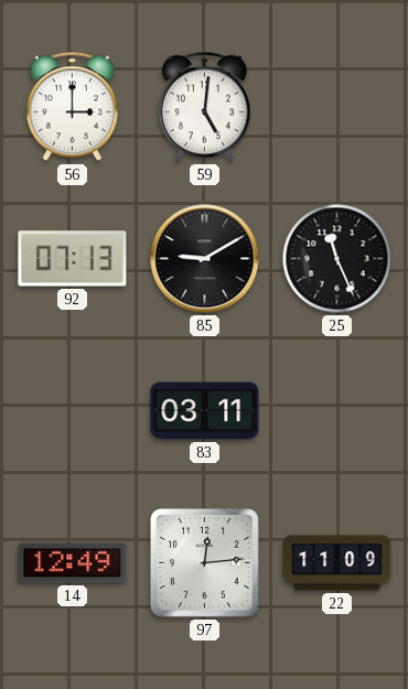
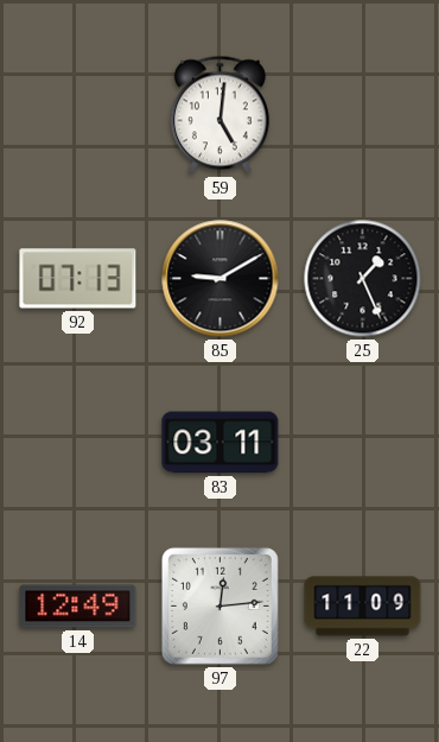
56: 3:00 -> none
25: 11:26 -> 1:26
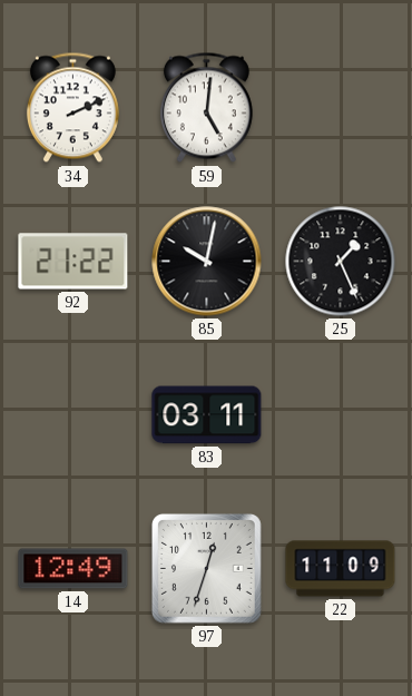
34: none -> 2:11
92: 07:13 -> 21:22
85: 9:10 -> 10:02
97: 12:14 -> 12:33
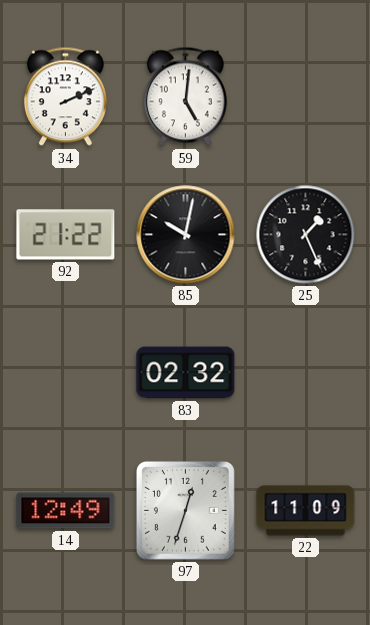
83: 03:11 -> 02:32
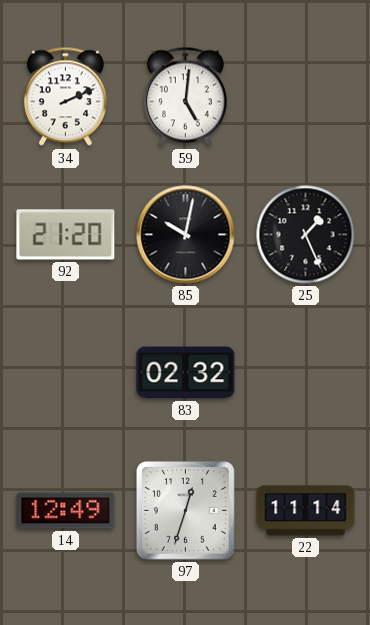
92: 21:22 -> 21:20
22: 11:09 -> 11:14
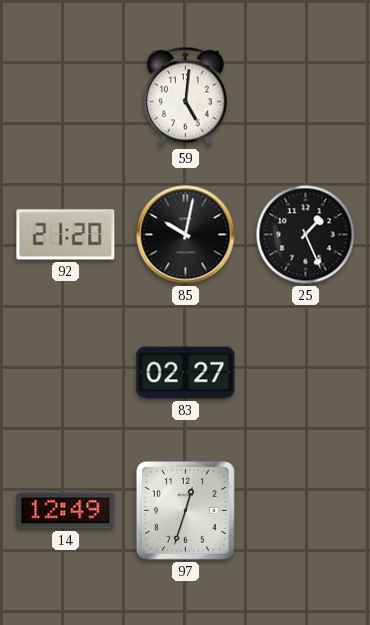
34: 2:11 -> none
83: 02:32 -> 02:27
22: 11:14 -> none
